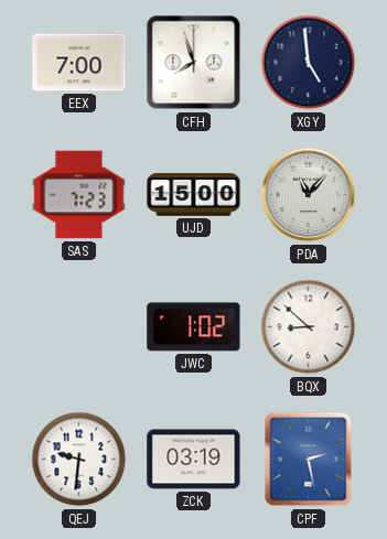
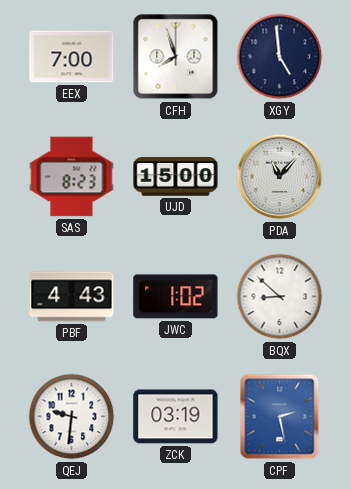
SAS: 7:23 -> 8:23
PBF: none -> 4:43
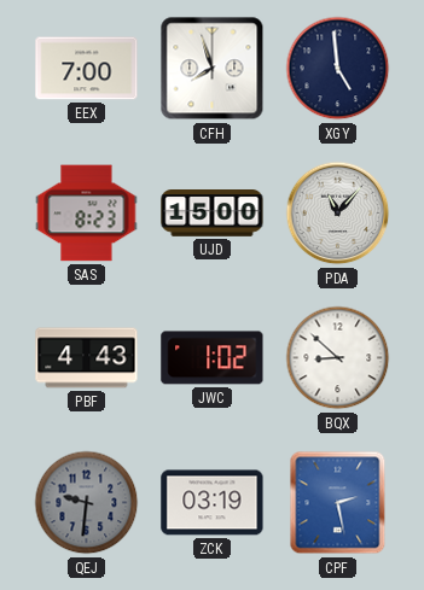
QEJ dial: white -> grey
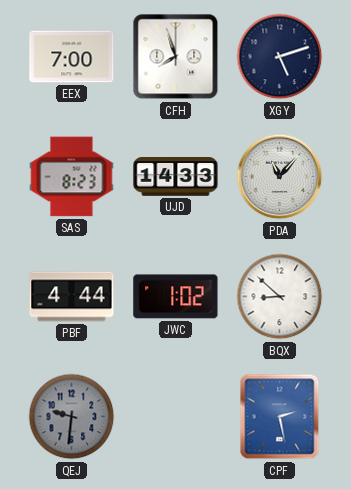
XGY: 4:59 -> 5:12
UJD: 15:00 -> 14:33
PBF: 4:43 -> 4:44
ZCK: 03:19 -> none
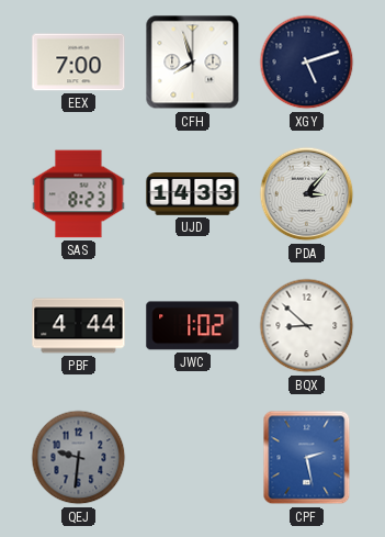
PDA: 11:07 -> 3:07
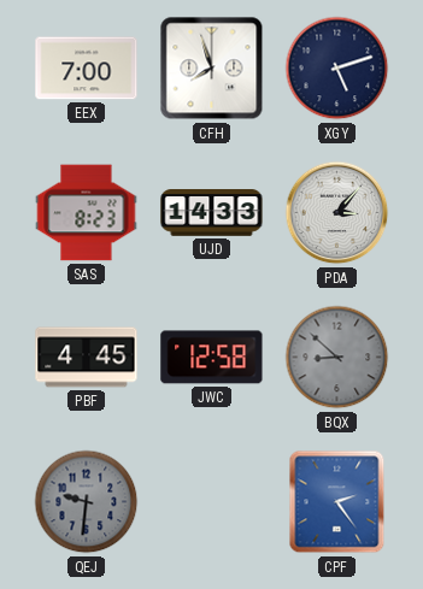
PBF: 4:44 -> 4:45
JWC: 1:02 -> 12:58
BQX dial: white -> grey
CPF: 2:28 -> 2:24
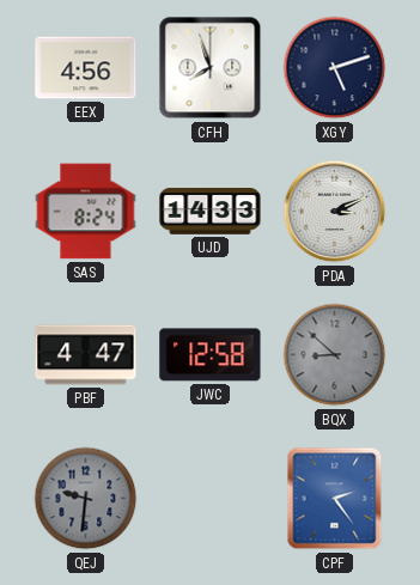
EEX: 7:00 -> 4:56
SAS: 8:23 -> 8:24
PDA: 3:07 -> 3:11
PBF: 4:45 -> 4:47
